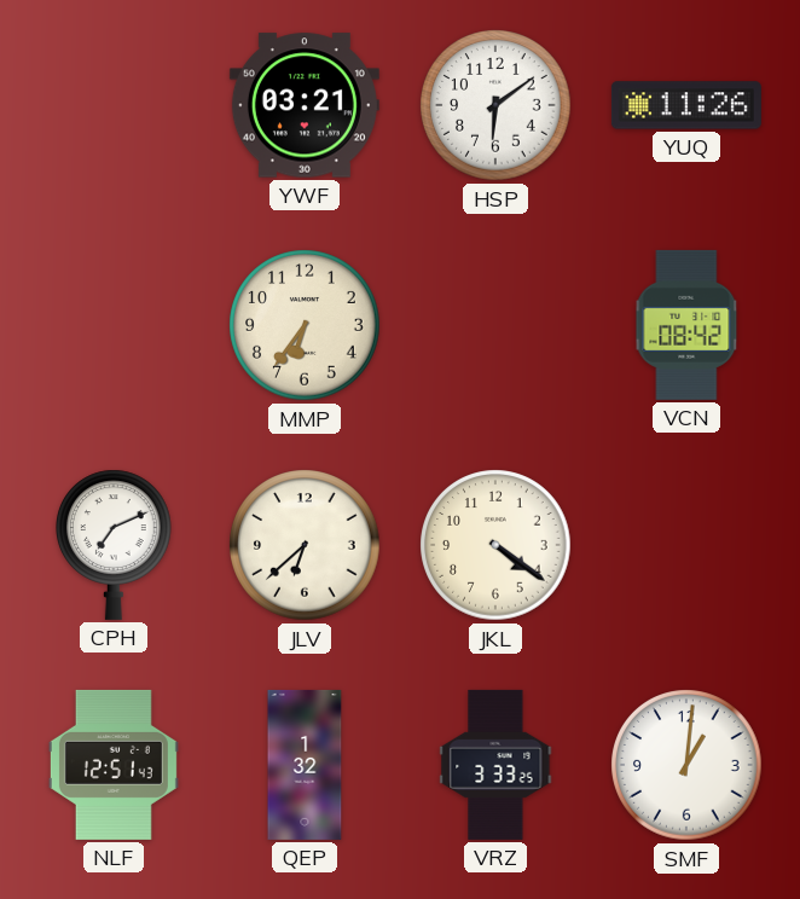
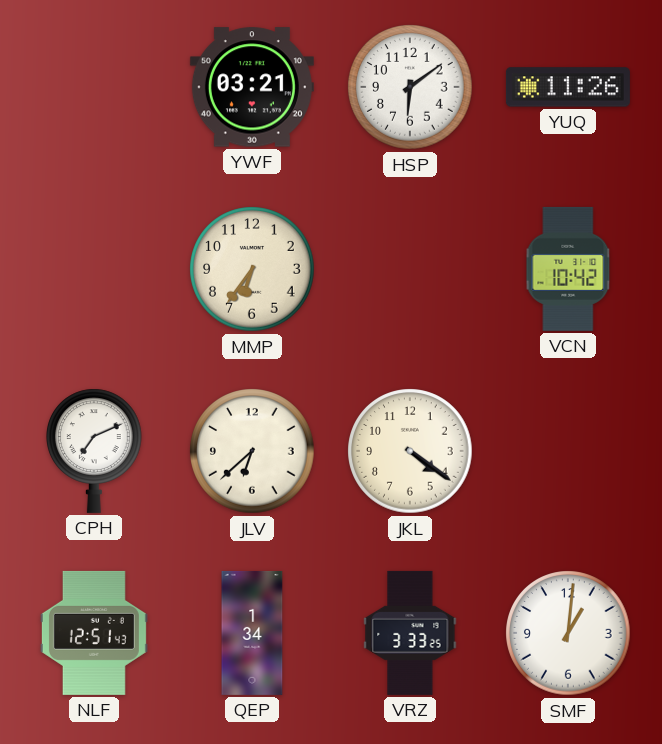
VCN: 08:42 -> 10:42
QEP: 1:32 -> 1:34
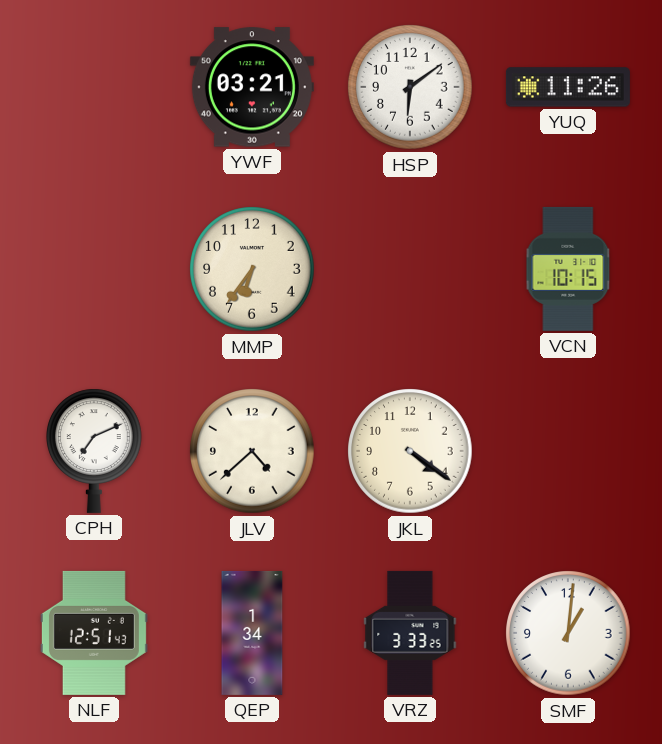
VCN: 10:42 -> 10:15
JLV: 6:38 -> 4:38
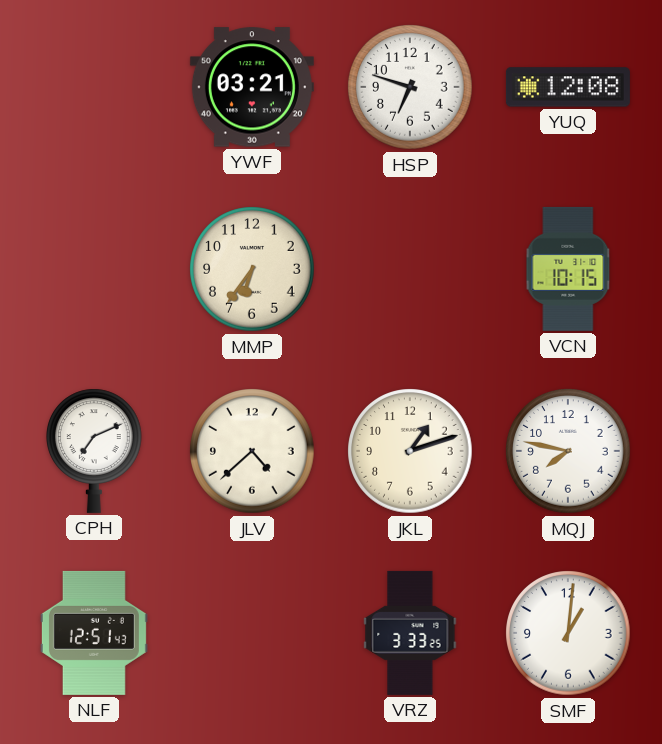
HSP: 6:09 -> 6:48
YUQ: 11:26 -> 12:08
JKL: 4:21 -> 1:12
MQJ: none -> 7:47
QEP: 1:34 -> none
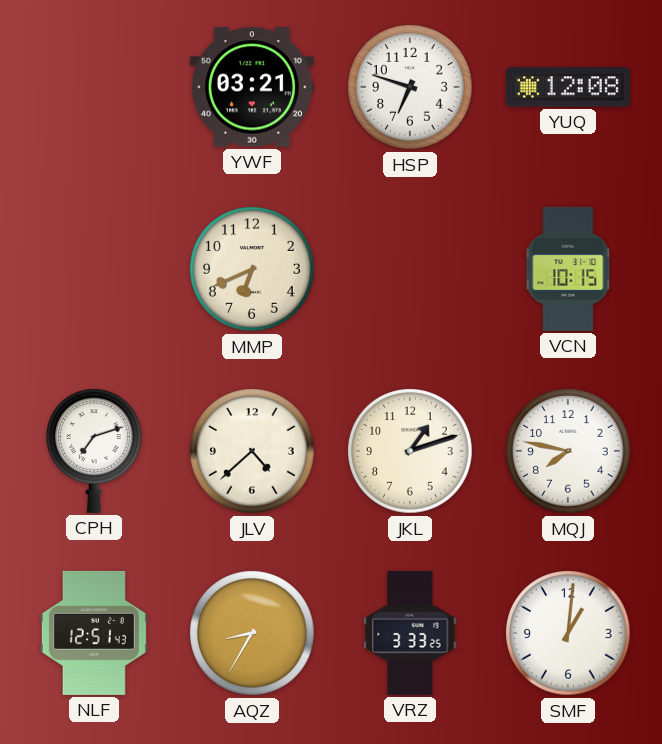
MMP: 6:36 -> 6:41
CPH: 7:11 -> 7:12
AQZ: none -> 8:35
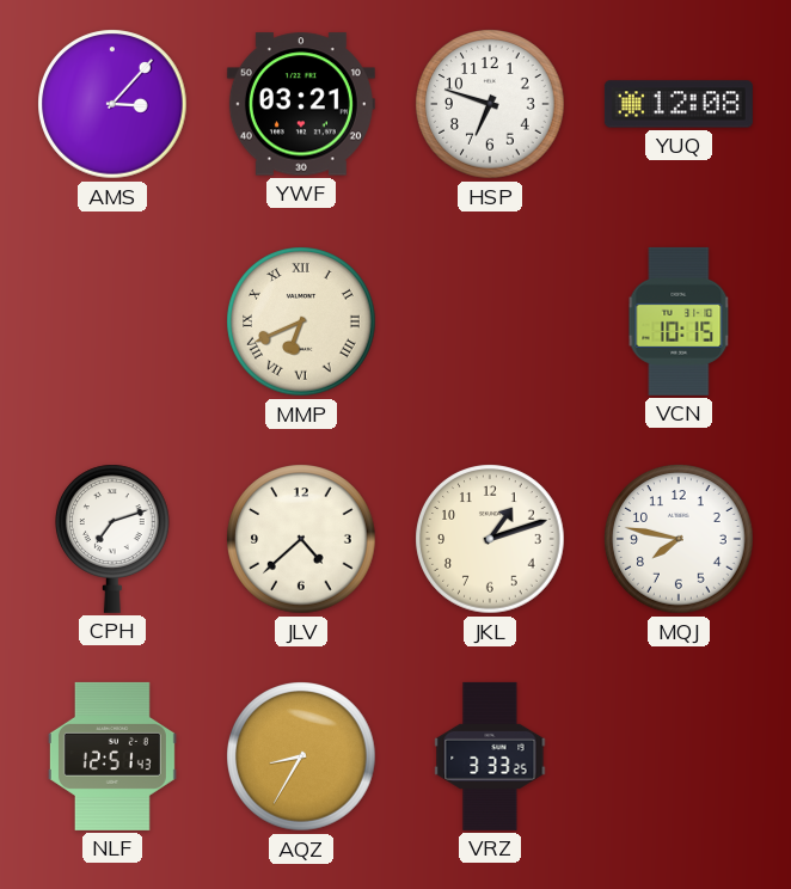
AMS: none -> 3:07
MMP numerals: Arabic -> Roman
SMF: 1:01 -> none
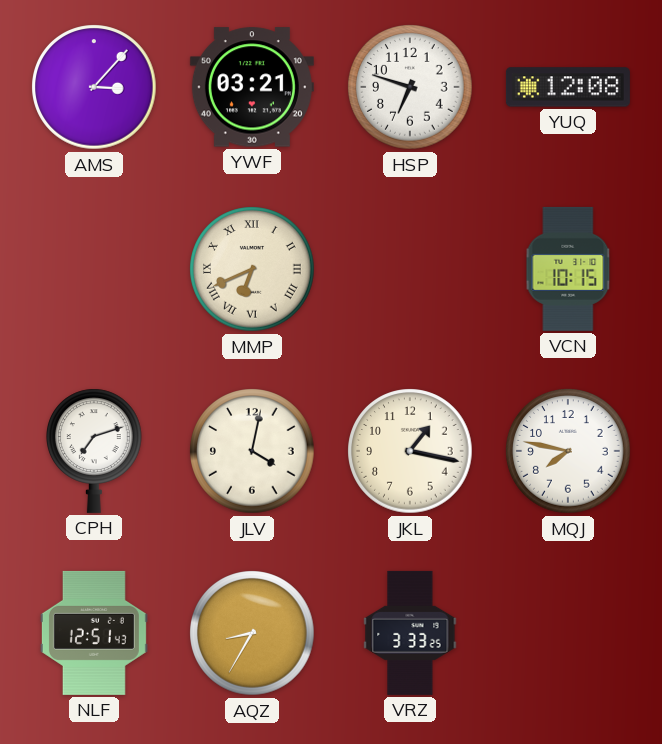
JLV: 4:38 -> 4:02
JKL: 1:12 -> 1:17
